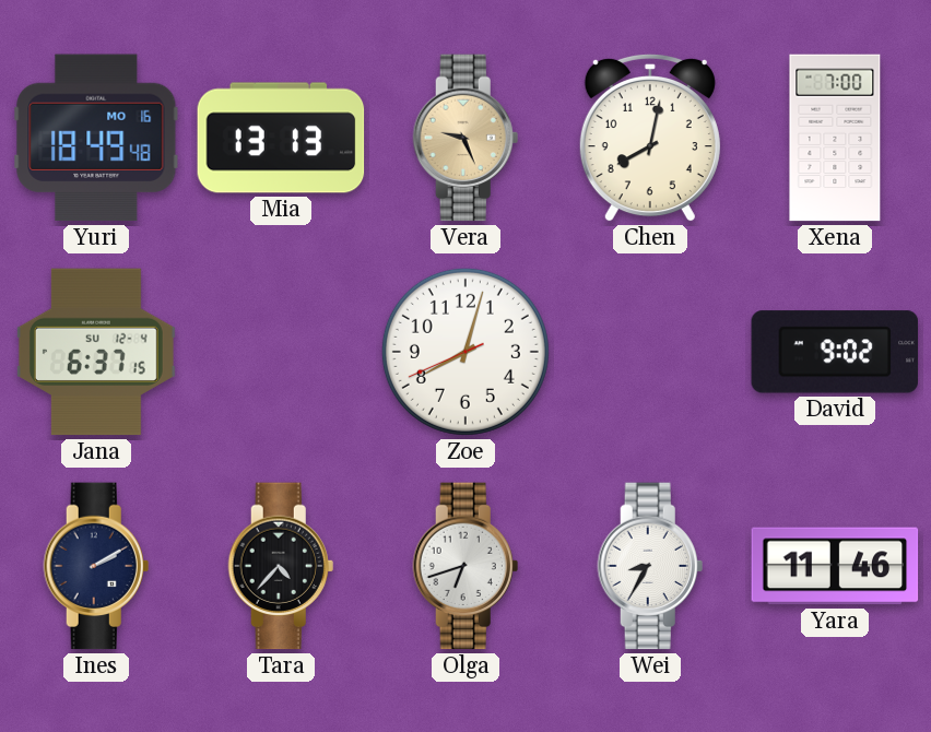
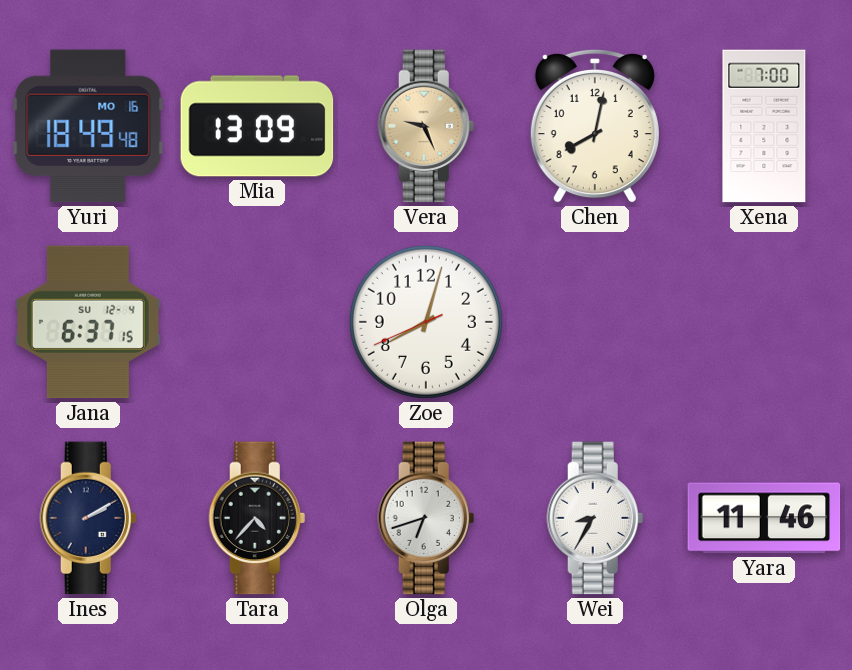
Mia: 13:13 -> 13:09
David: 9:02 -> none
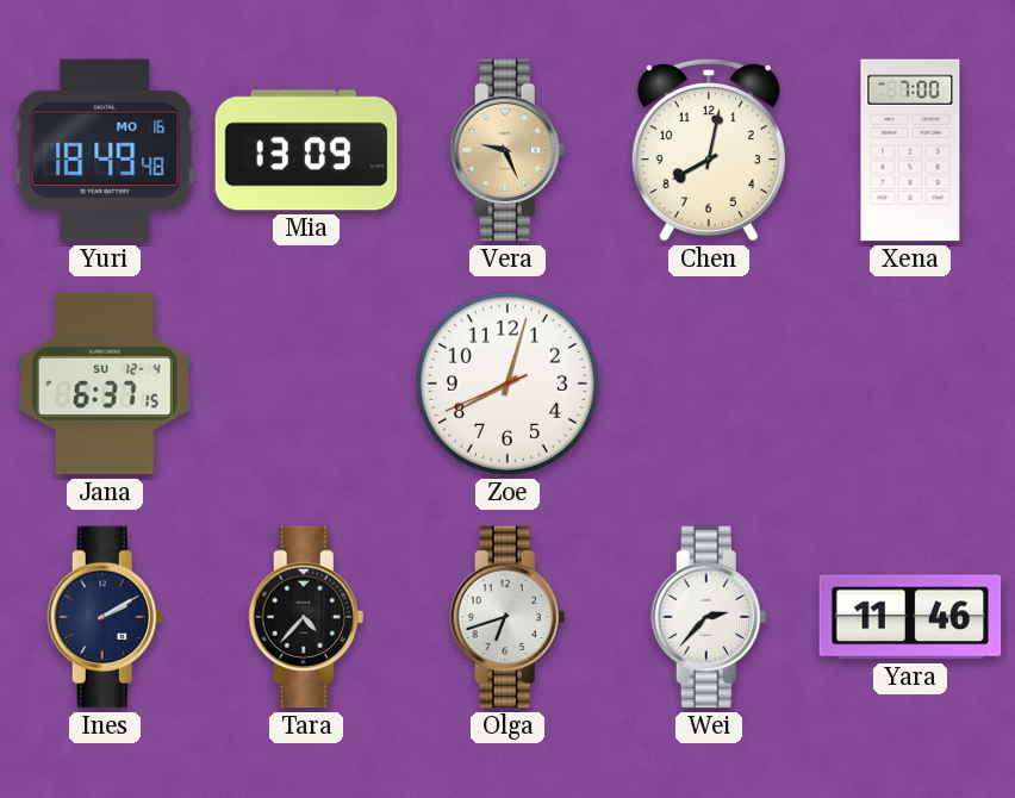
Wei: 8:35 -> 2:37
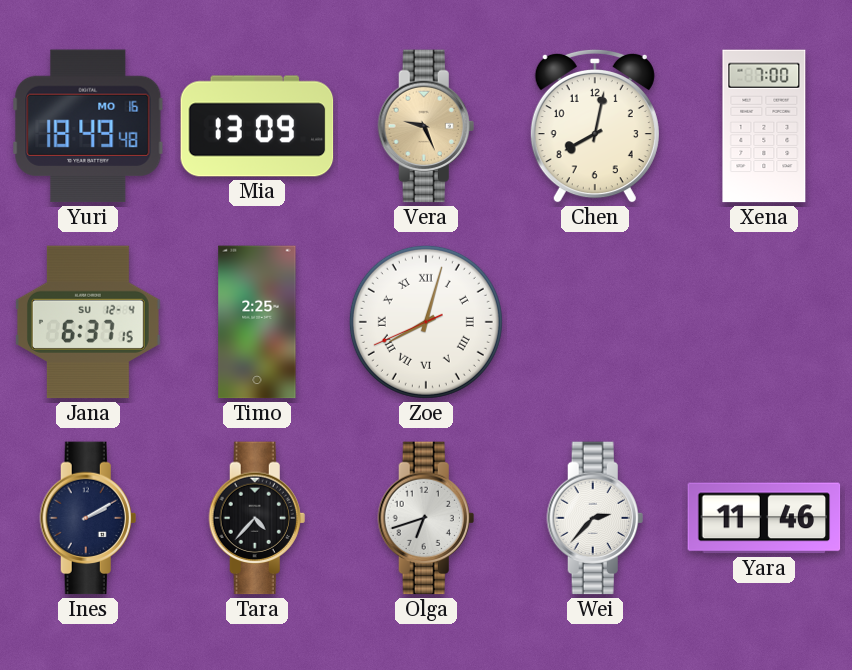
Timo: none -> 2:25
Zoe numerals: Arabic -> Roman
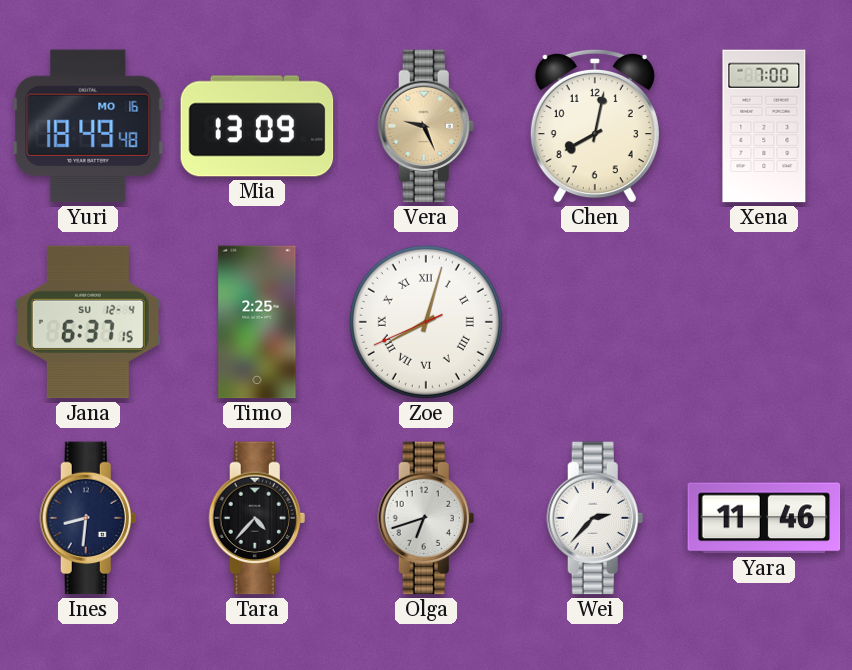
Ines: 2:10 -> 8:31
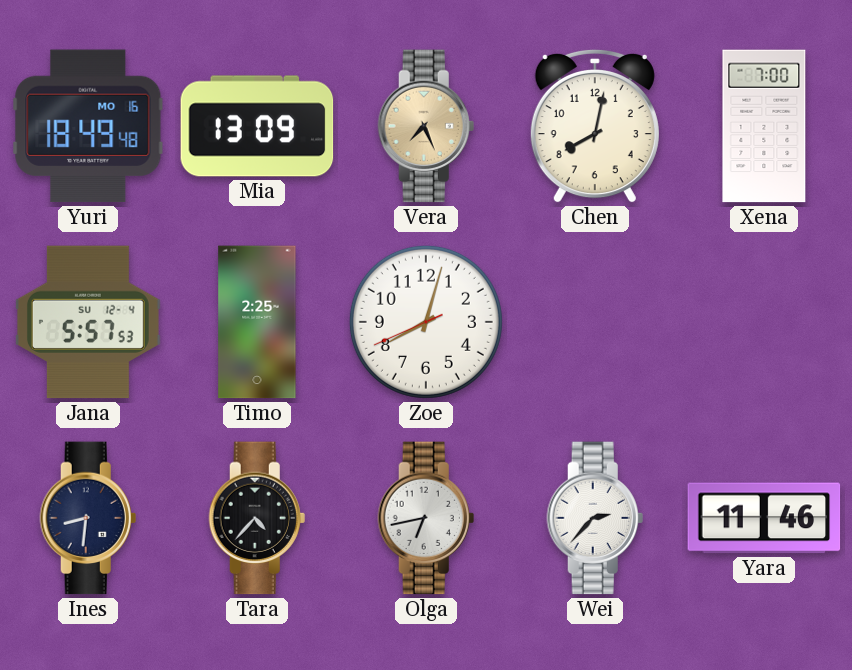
Vera: 9:26 -> 7:26
Jana: 6:37 -> 5:57
Zoe numerals: Roman -> Arabic
Olga: 6:42 -> 6:43
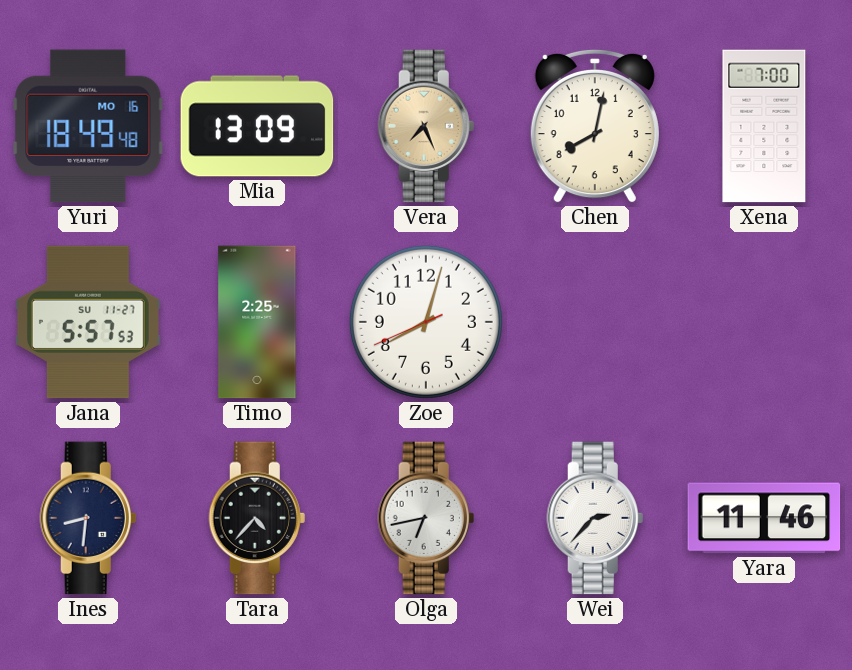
Jana date: SU 12-4 -> SU 11-27
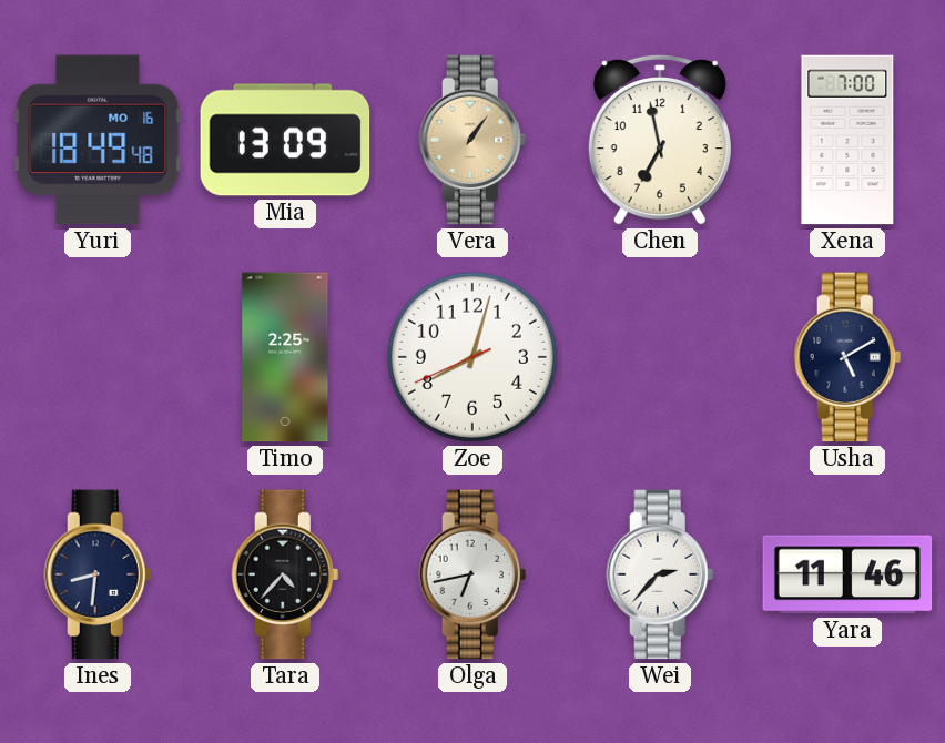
Vera: 7:26 -> 1:06
Chen: 8:02 -> 6:58
Jana: 5:57 -> none
Usha: none -> 5:10
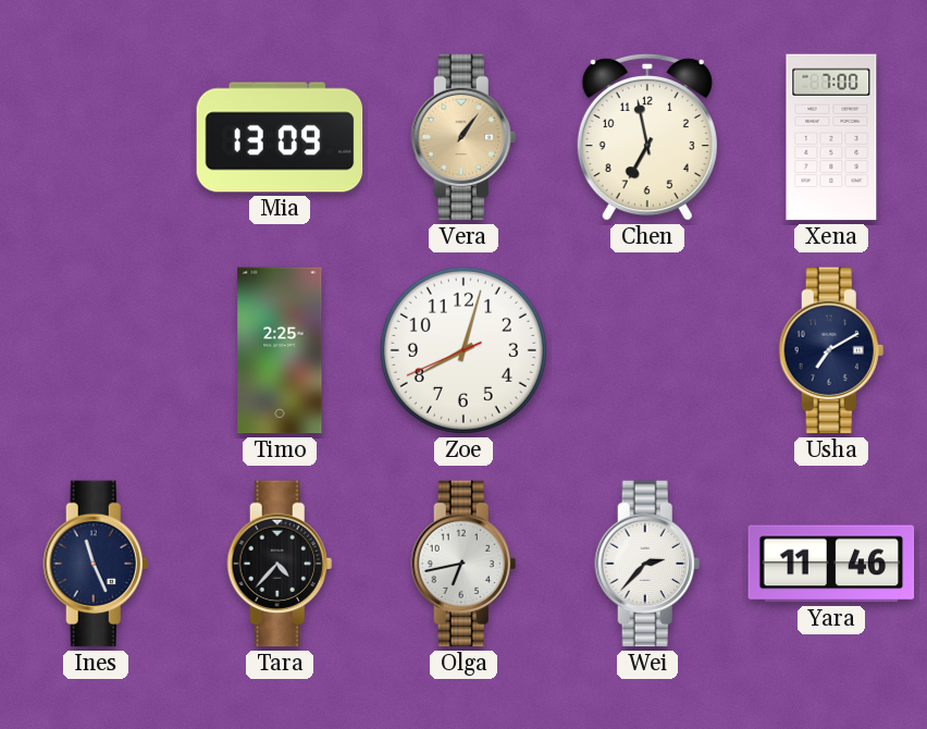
Yuri: 18:49 -> none
Usha: 5:10 -> 7:10
Ines: 8:31 -> 11:26
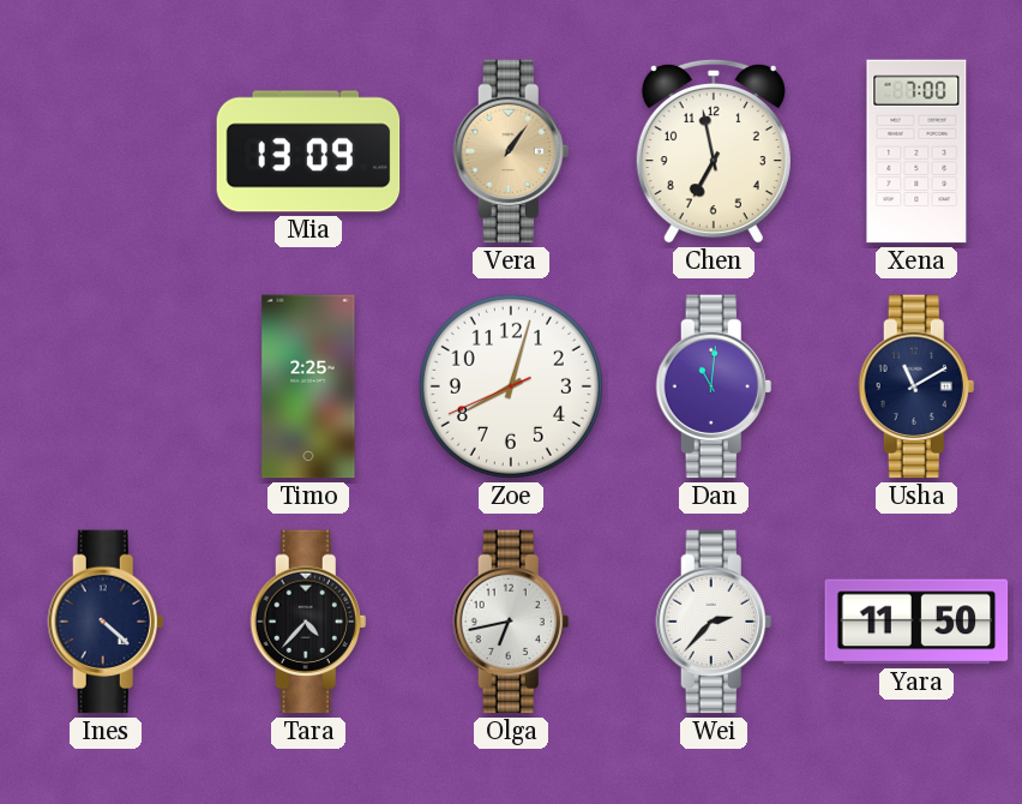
Dan: none -> 11:01
Usha: 7:10 -> 11:10
Ines: 11:26 -> 4:22
Yara: 11:46 -> 11:50
